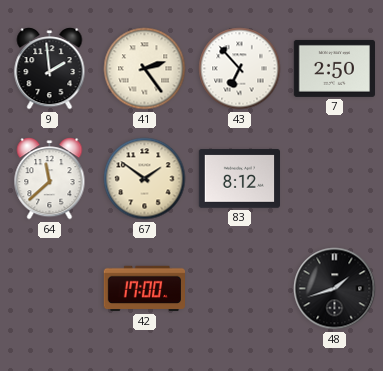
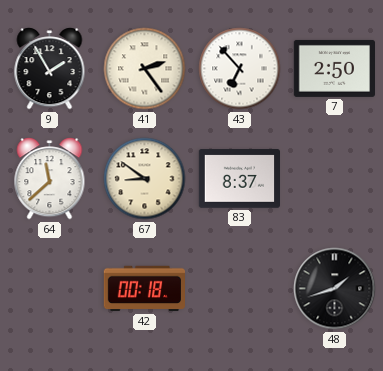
9: 1:59 -> 1:55
67: 1:51 -> 8:51
83: 8:12 -> 8:37
42: 17:00 -> 00:18
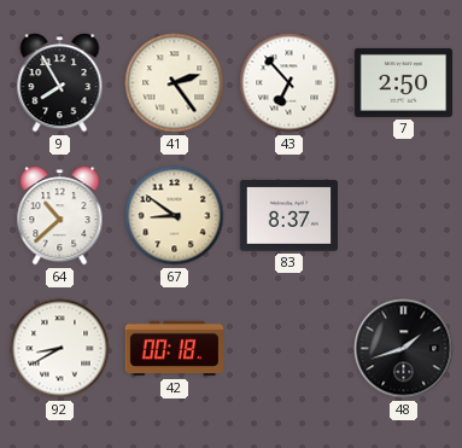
9: 1:55 -> 7:55
64: 11:38 -> 10:38
92: none -> 8:40
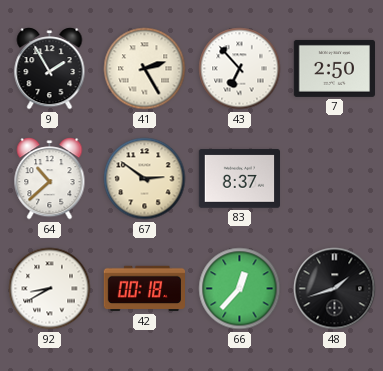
9: 7:55 -> 1:55
41: 2:24 -> 2:25
67: 8:51 -> 2:51
66: none -> 12:37
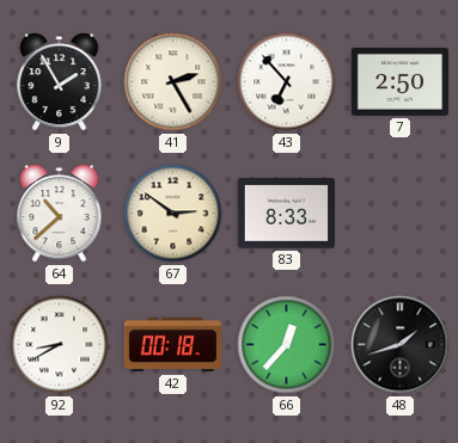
83: 8:37 -> 8:33
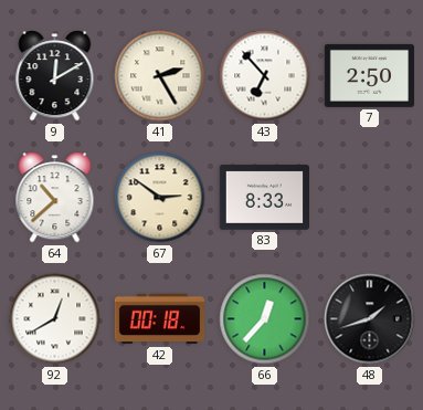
9: 1:55 -> 12:10
92: 8:40 -> 12:40
